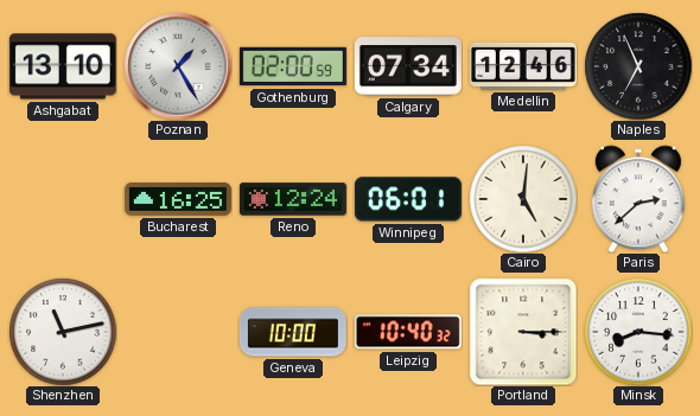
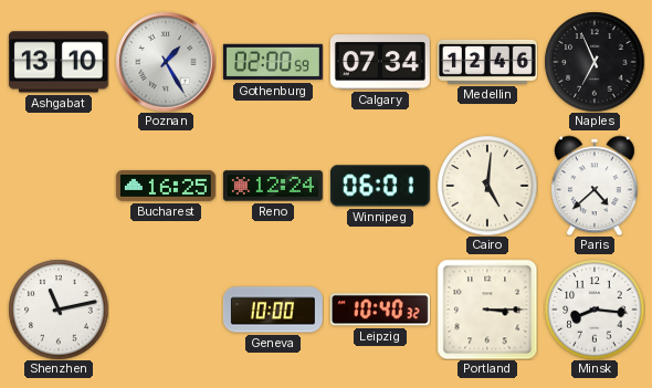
Paris: 2:38 -> 4:38
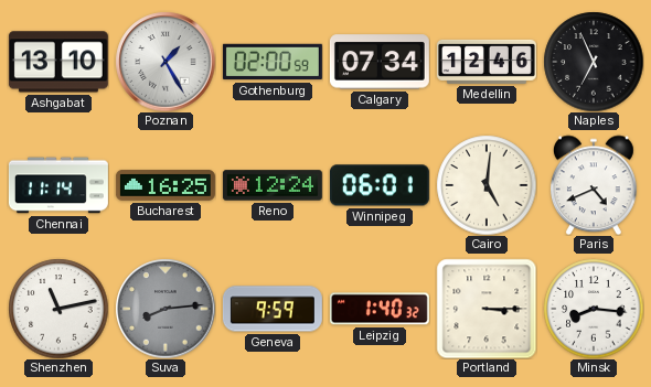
Chennai: none -> 11:14
Paris: 4:38 -> 4:41
Suva: none -> 8:14
Geneva: 10:00 -> 9:59
Leipzig: 10:40 -> 1:40
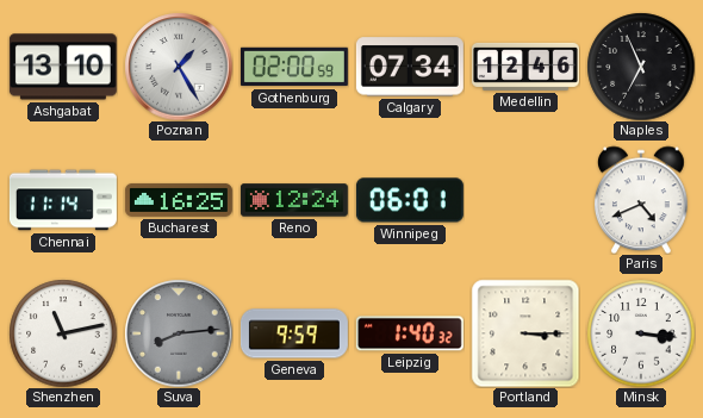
Cairo: 5:01 -> none
Minsk: 8:16 -> 3:16
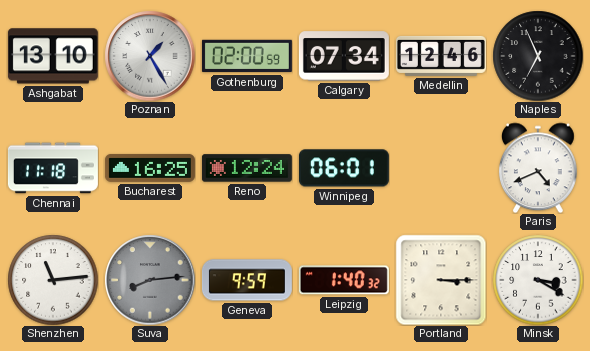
Chennai: 11:14 -> 11:18
Shenzhen: 11:13 -> 11:14
Minsk: 3:16 -> 3:20
